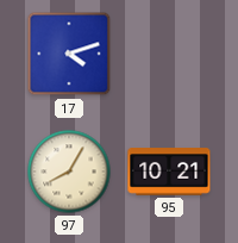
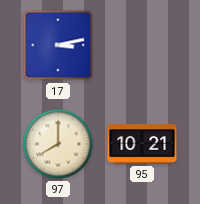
17: 4:12 -> 3:13
97: 8:05 -> 8:00
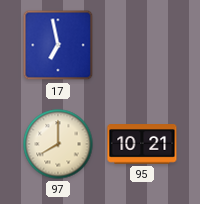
17: 3:13 -> 6:58
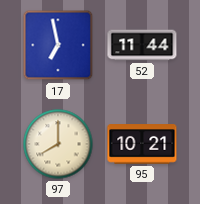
52: none -> 11:44
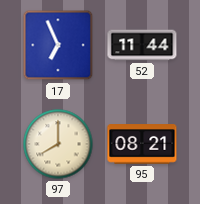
17: 6:58 -> 6:56
95: 10:21 -> 08:21
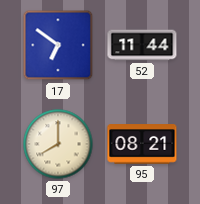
17: 6:56 -> 6:51
